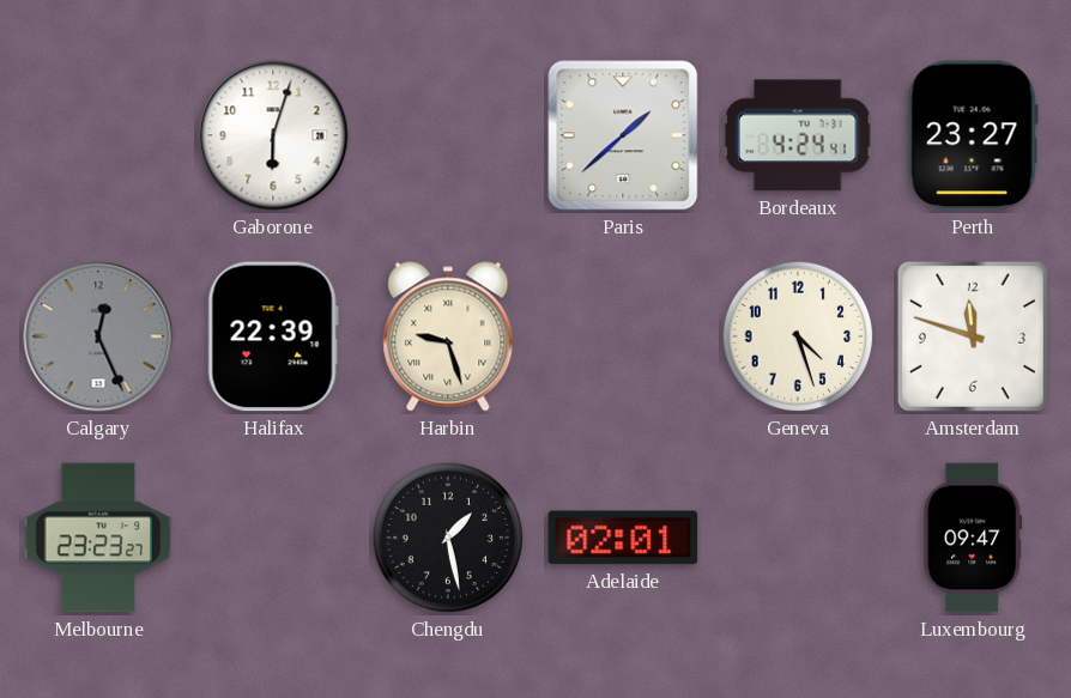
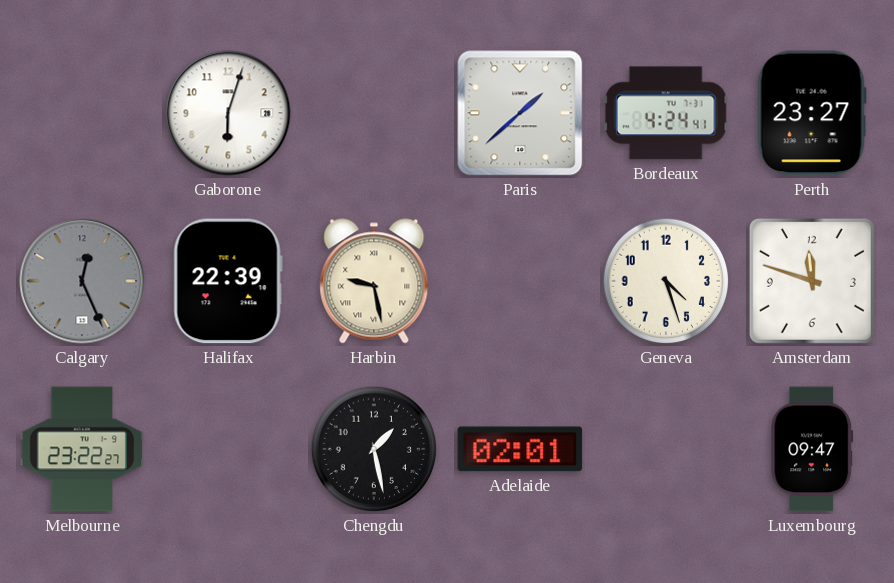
Harbin: 9:27 -> 9:28
Melbourne: 23:23 -> 23:22
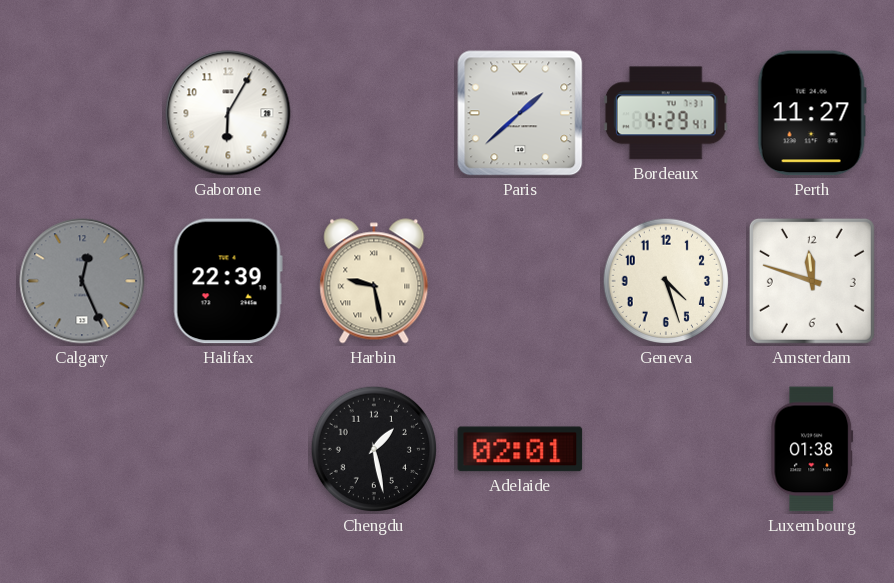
Gaborone: 6:03 -> 6:05
Bordeaux: 4:24 -> 4:29
Perth: 23:27 -> 11:27
Melbourne: 23:22 -> none
Luxembourg: 09:47 -> 01:38
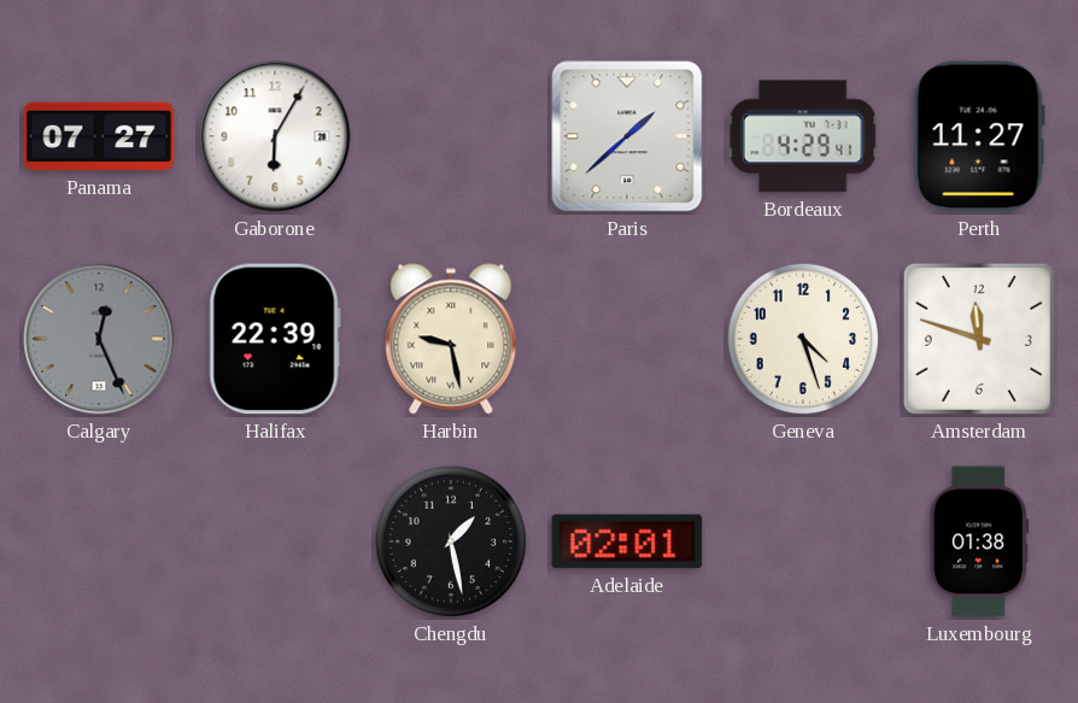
Panama: none -> 07:27
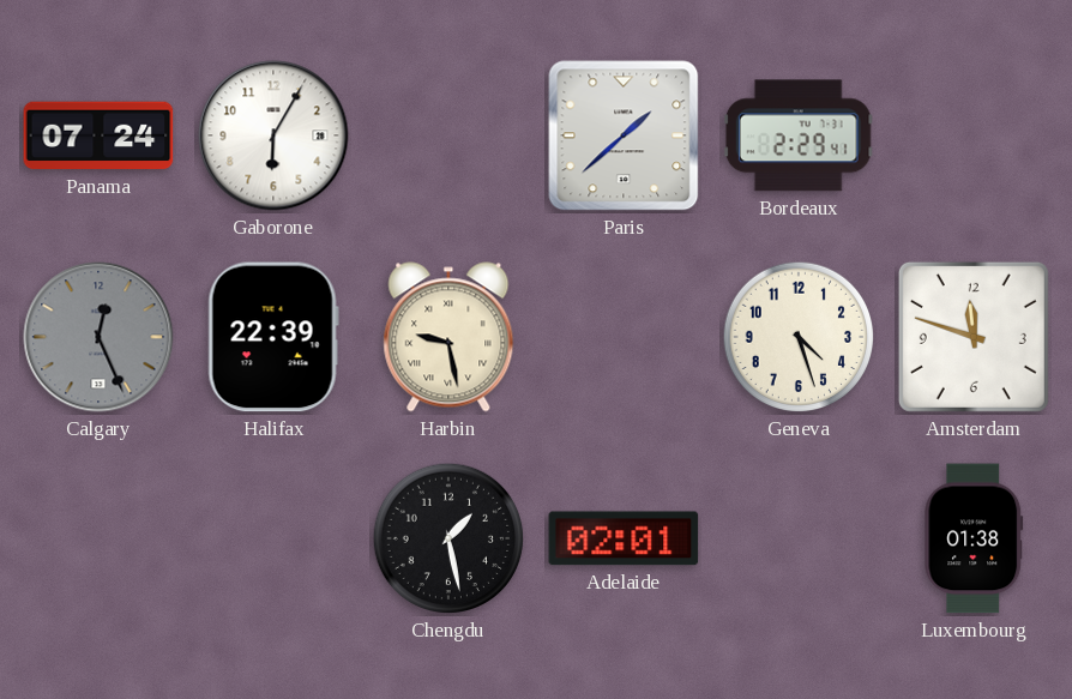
Panama: 07:27 -> 07:24
Bordeaux: 4:29 -> 2:29
Perth: 11:27 -> none
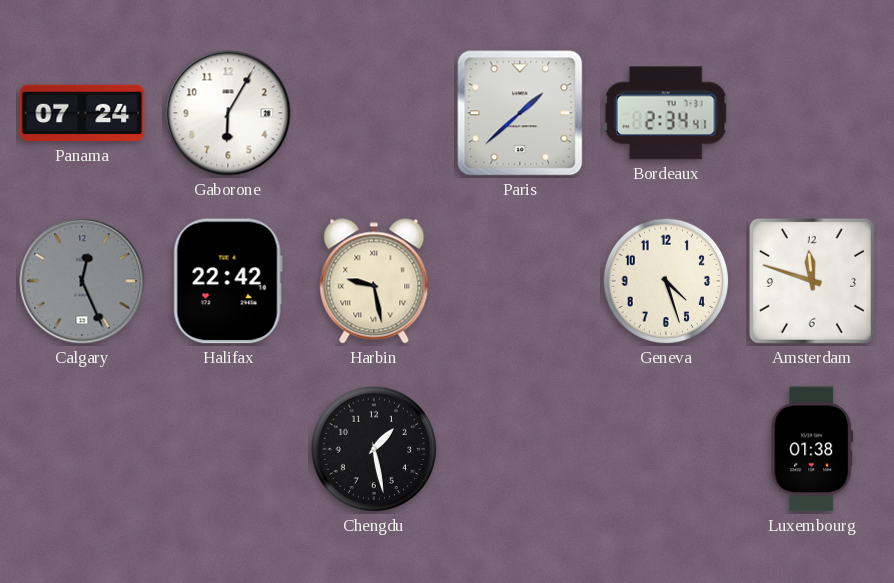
Bordeaux: 2:29 -> 2:34
Halifax: 22:39 -> 22:42
Adelaide: 02:01 -> none
